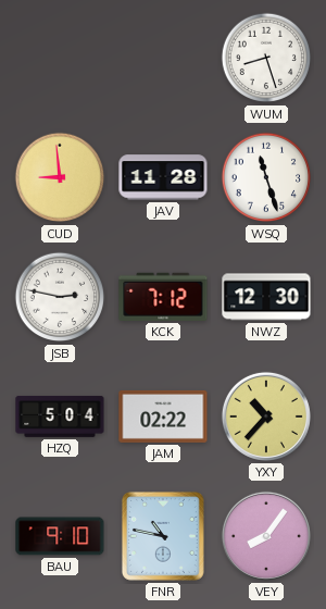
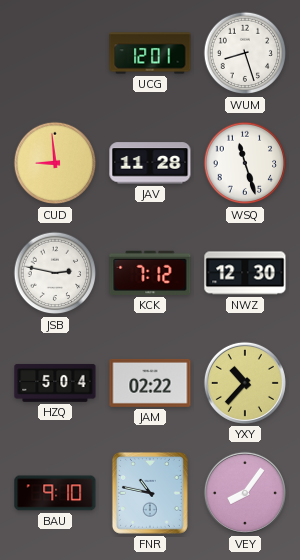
UCG: none -> 12:01
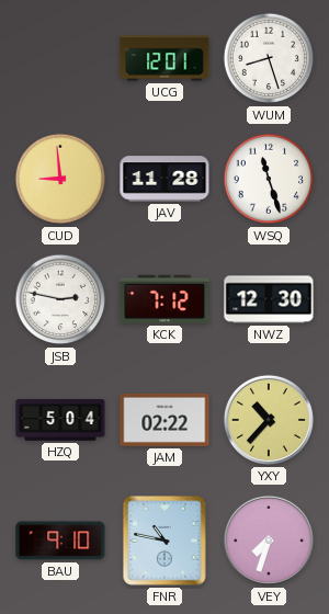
VEY: 8:06 -> 7:33
